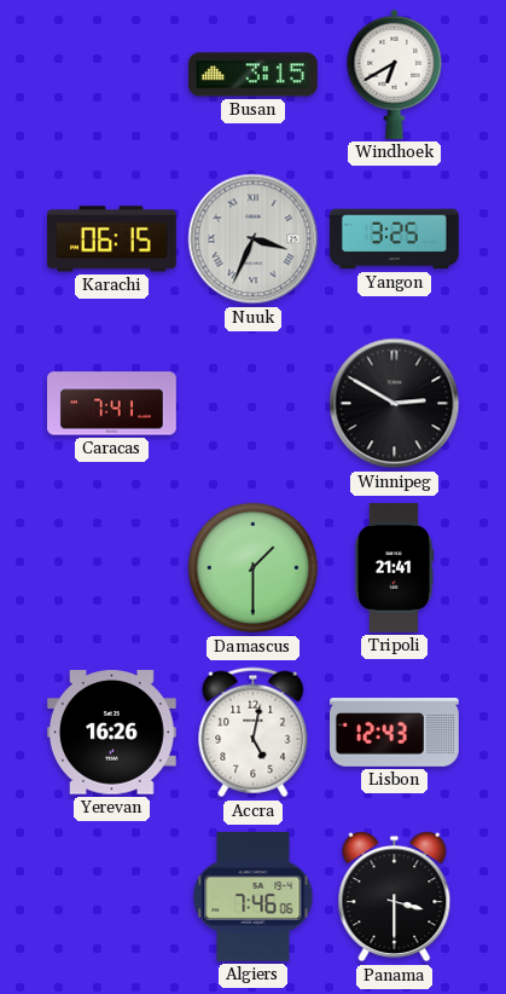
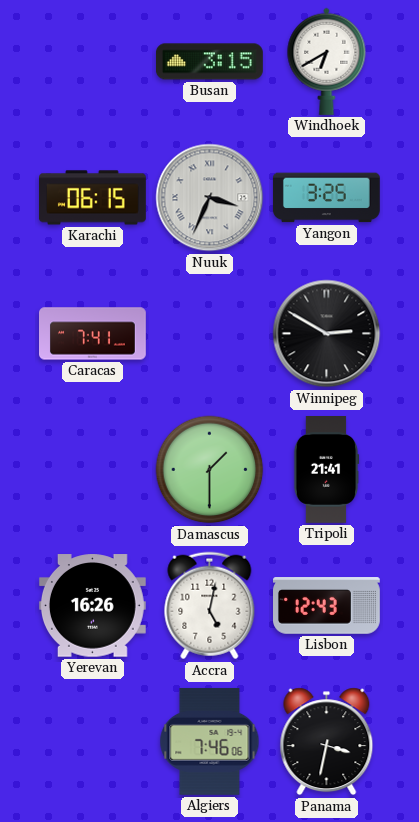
Panama: 3:30 -> 3:32
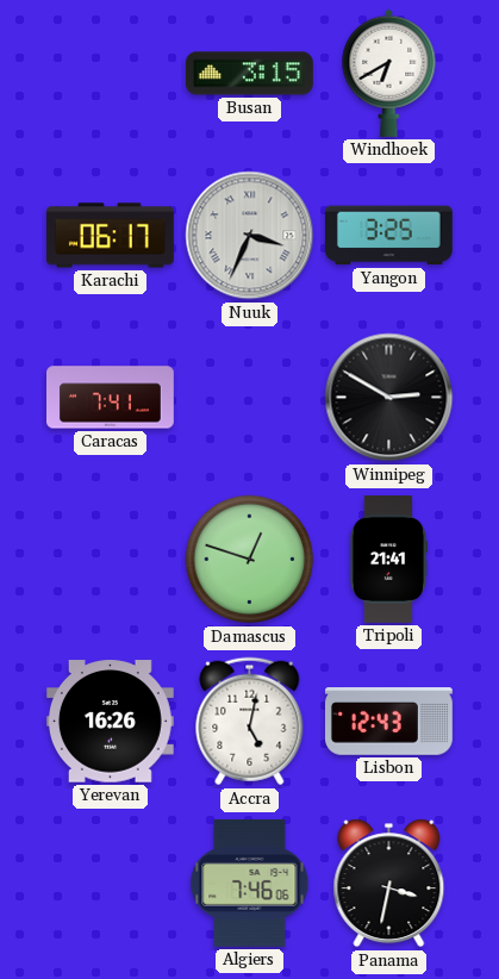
Karachi: 06:15 -> 06:17
Damascus: 1:30 -> 12:48
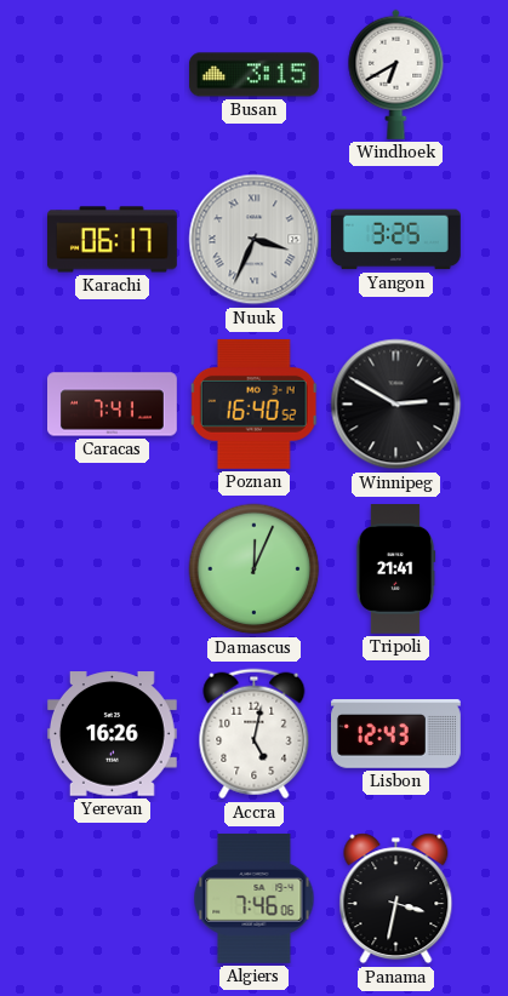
Poznan: none -> 16:40
Damascus: 12:48 -> 12:04
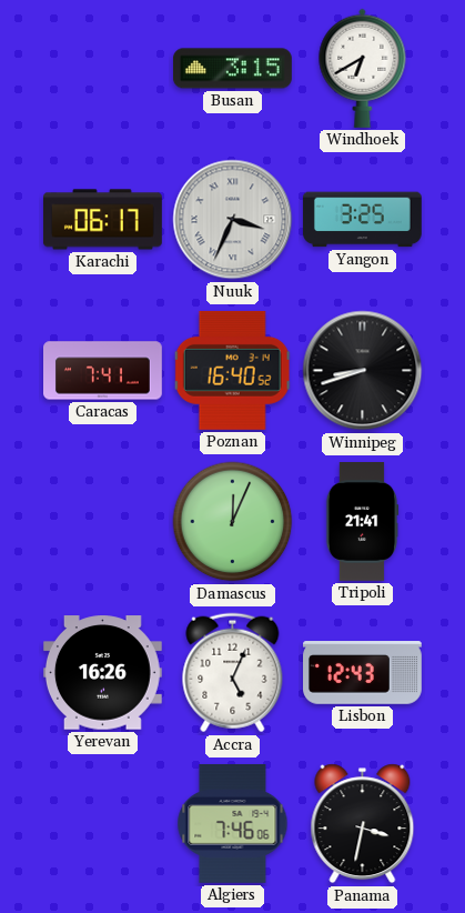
Winnipeg: 2:50 -> 8:42
Accra: 5:02 -> 5:04
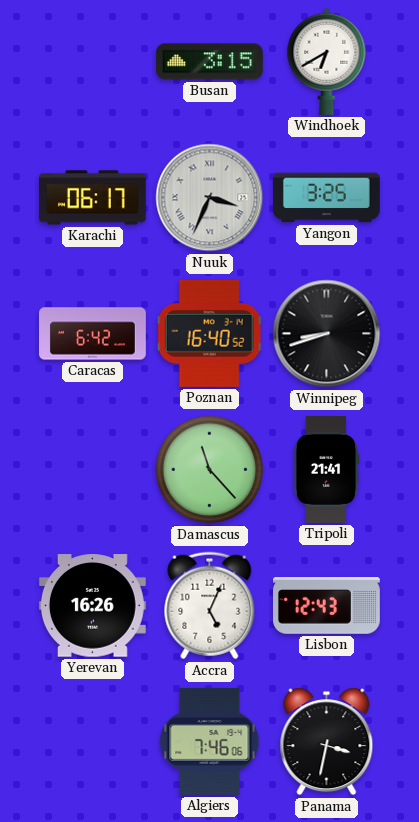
Caracas: 7:41 -> 6:42
Damascus: 12:04 -> 11:23
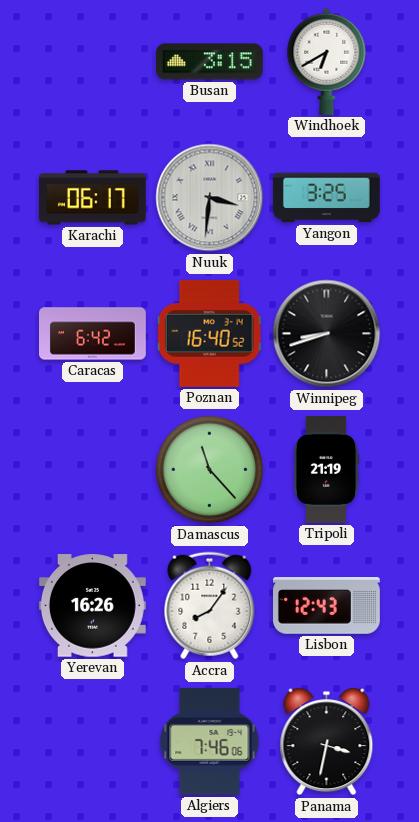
Nuuk: 3:34 -> 3:31
Tripoli: 21:41 -> 21:19
Accra: 5:04 -> 8:06
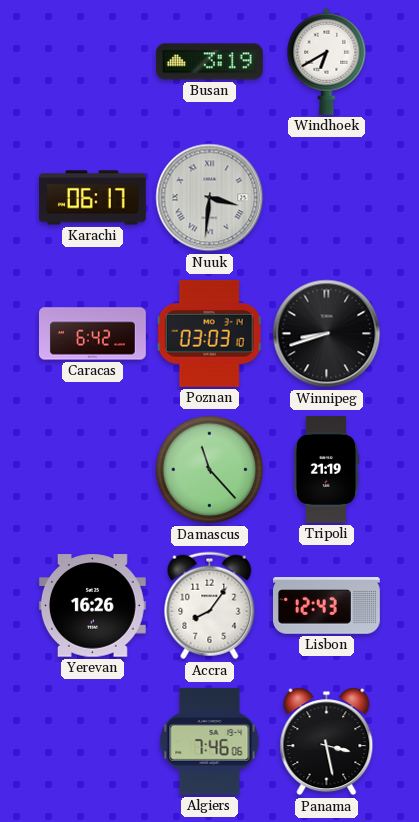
Busan: 3:15 -> 3:19
Yangon: 3:25 -> none
Poznan: 16:40 -> 03:03
Panama: 3:32 -> 3:28
